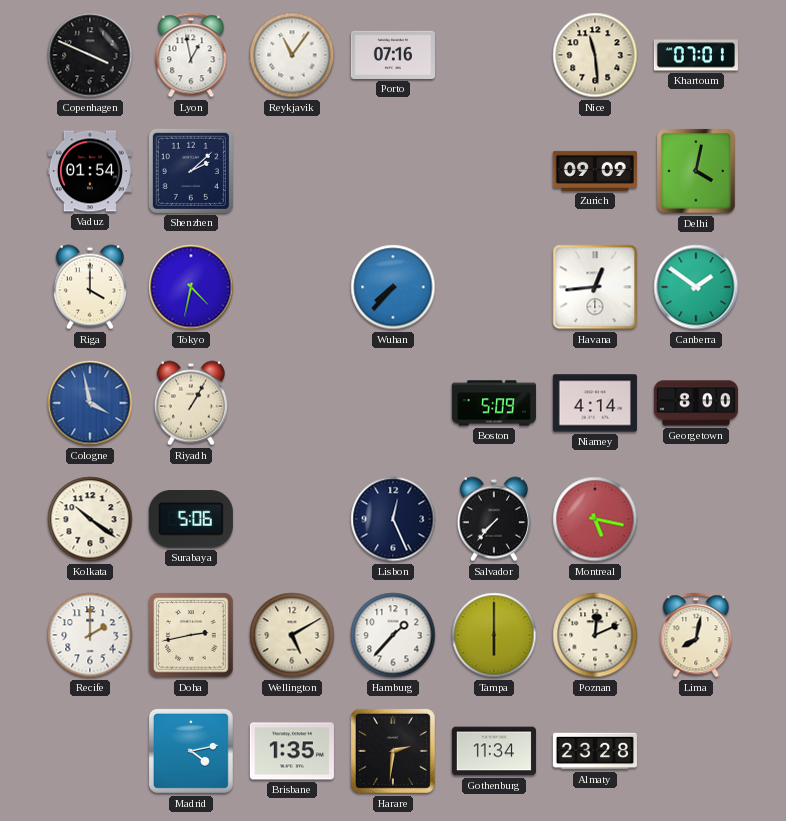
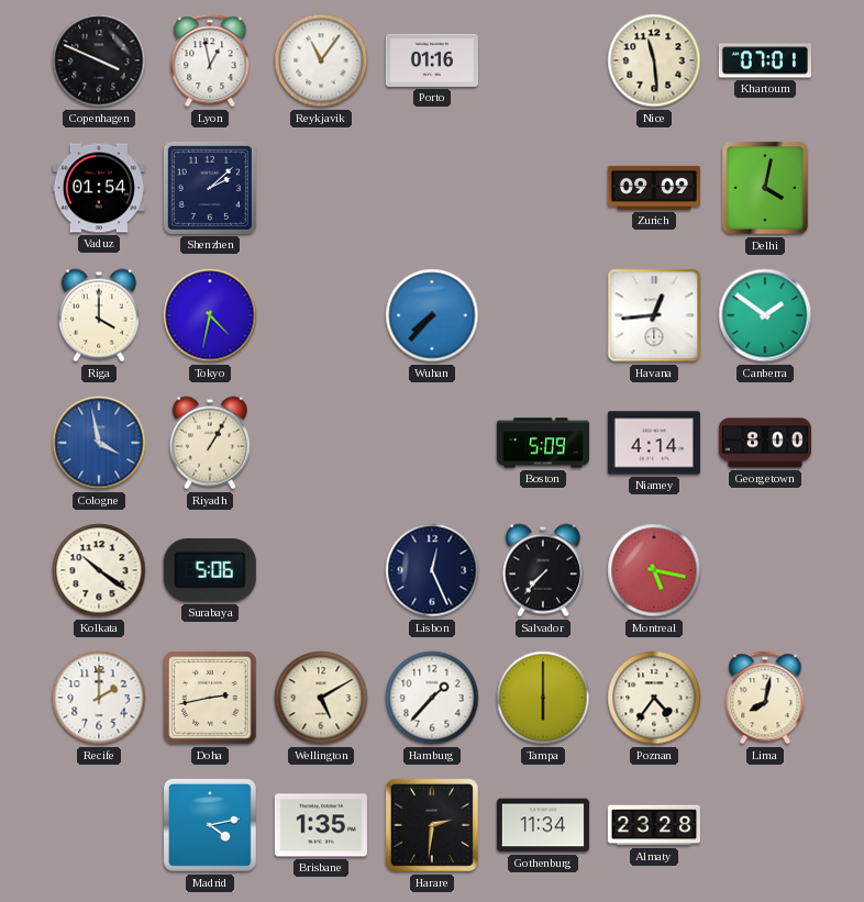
Porto: 07:16 -> 01:16
Poznan: 12:11 -> 4:36
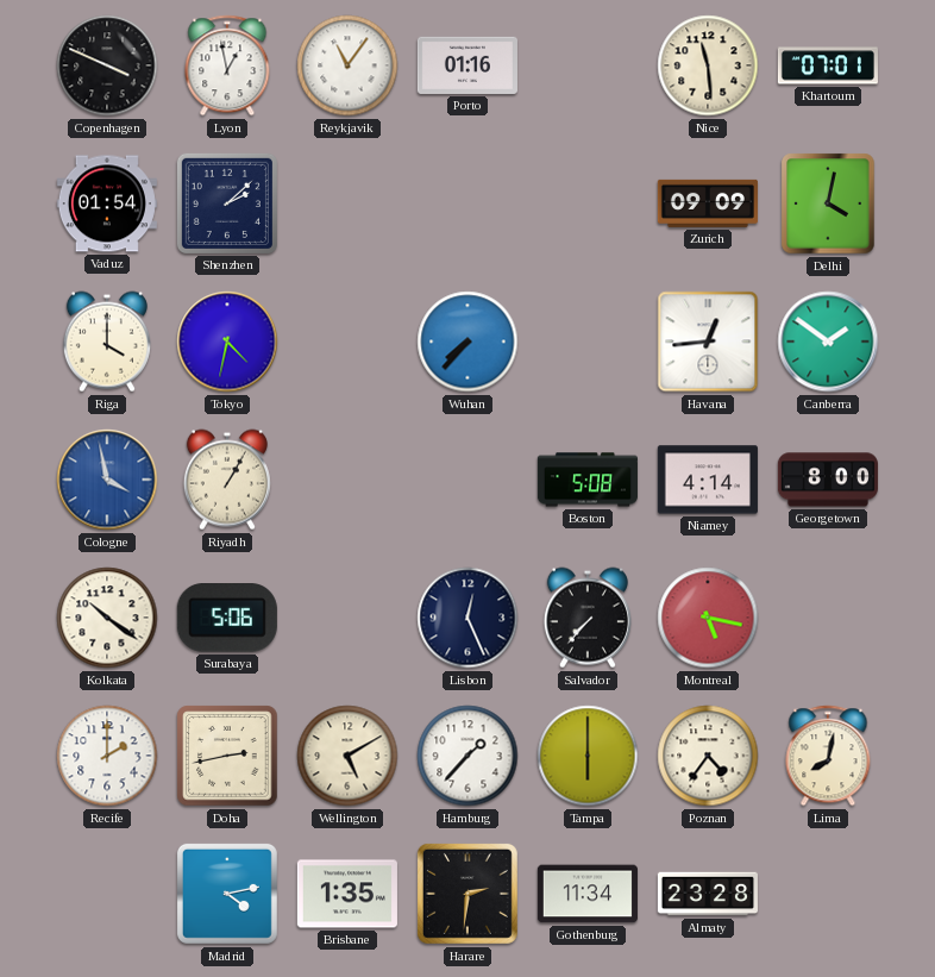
Boston: 5:09 -> 5:08
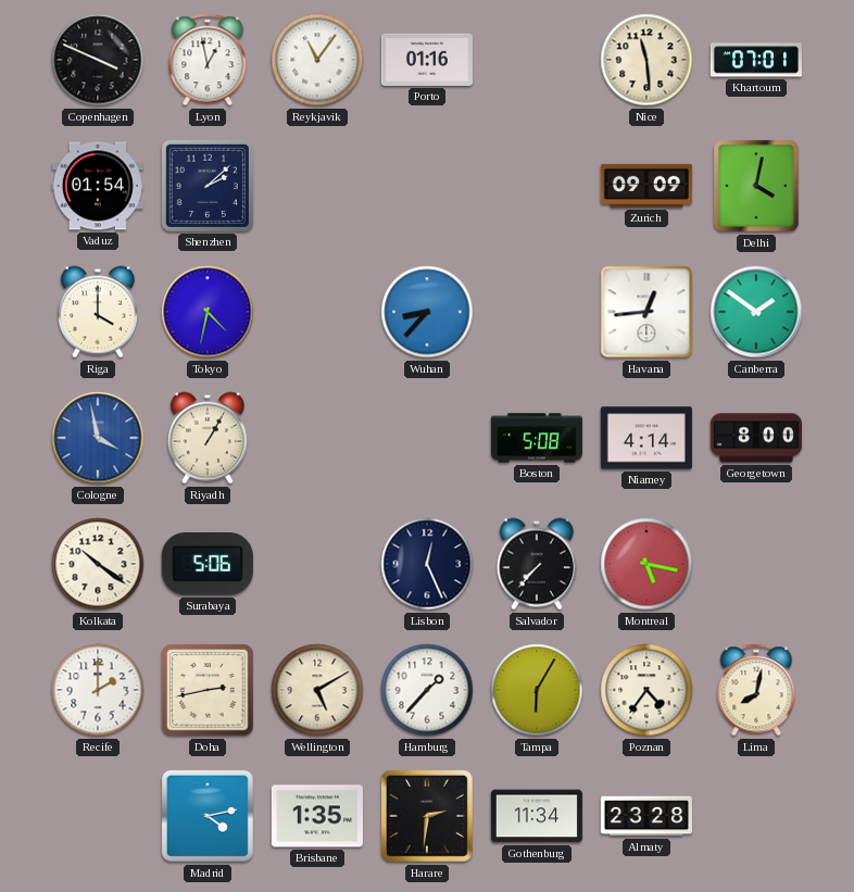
Wuhan: 7:37 -> 8:37
Tampa: 6:00 -> 6:05
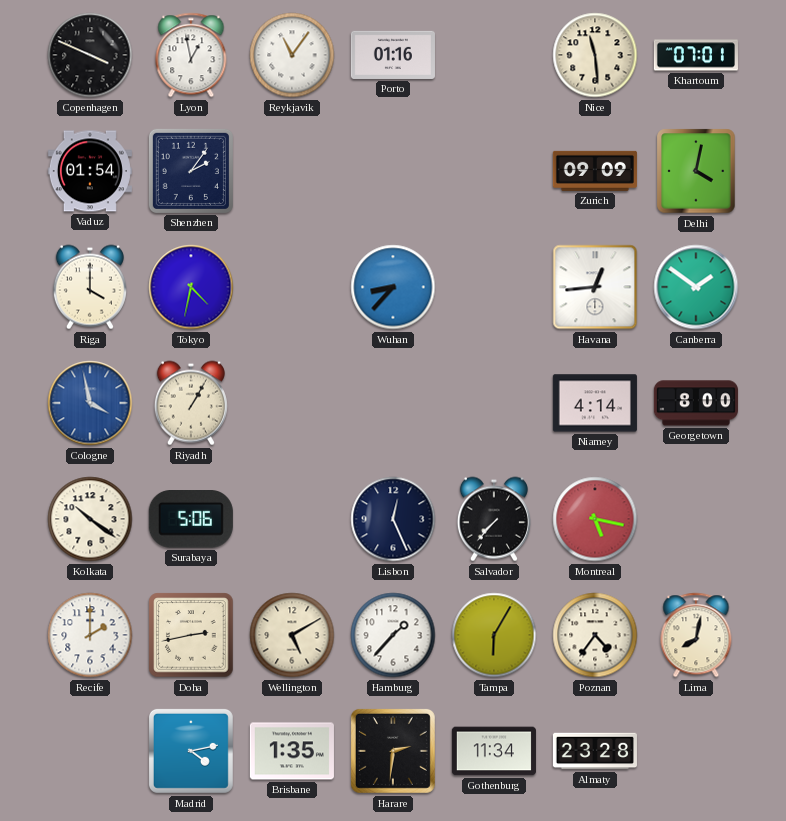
Shenzhen: 2:08 -> 2:06
Boston: 5:08 -> none
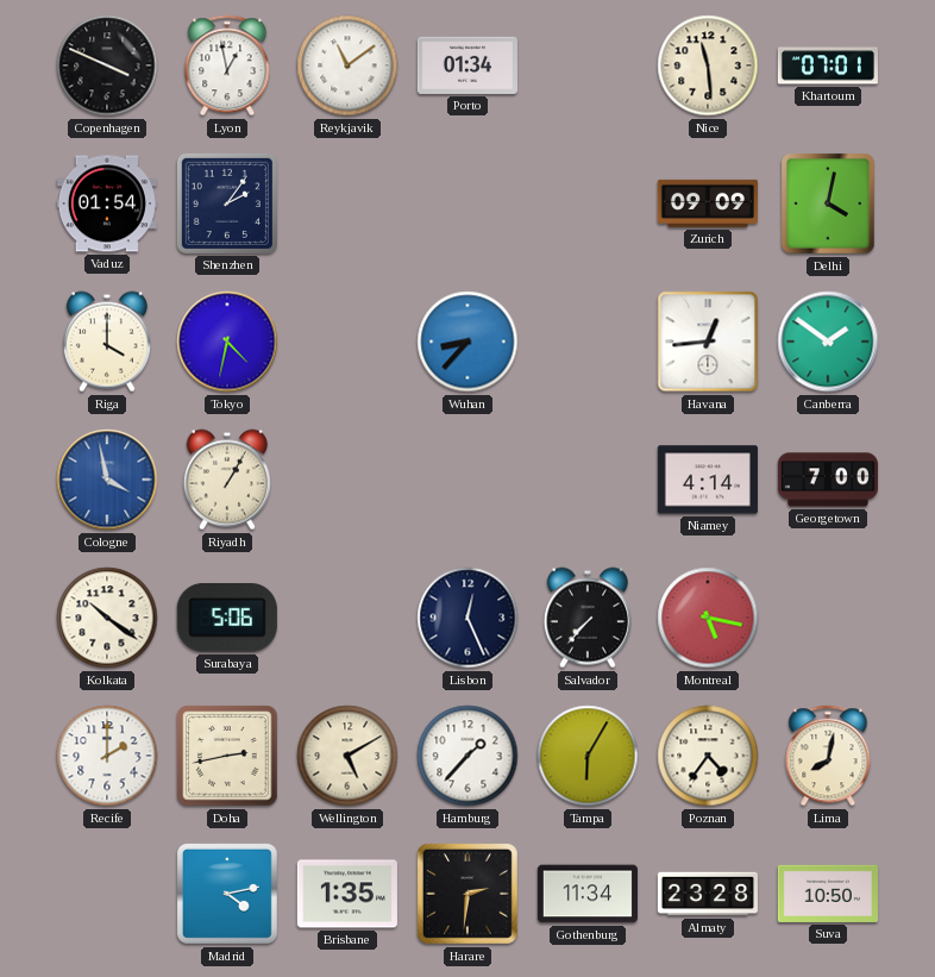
Reykjavik: 11:06 -> 11:09
Porto: 01:16 -> 01:34
Georgetown: 8:00 -> 7:00
Suva: none -> 10:50
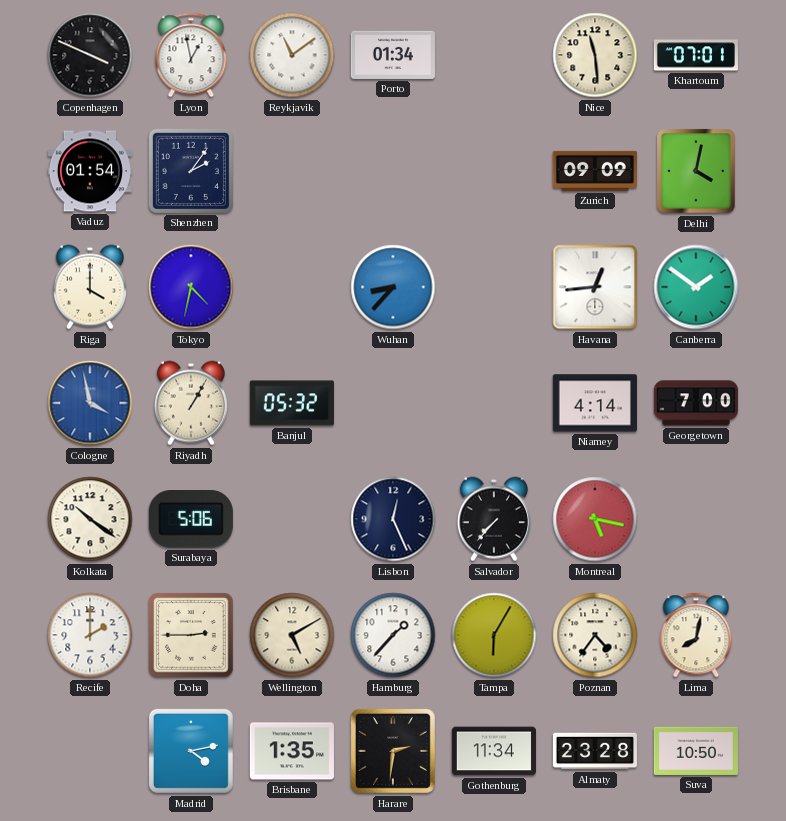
Banjul: none -> 05:32
Doha: 2:43 -> 2:45
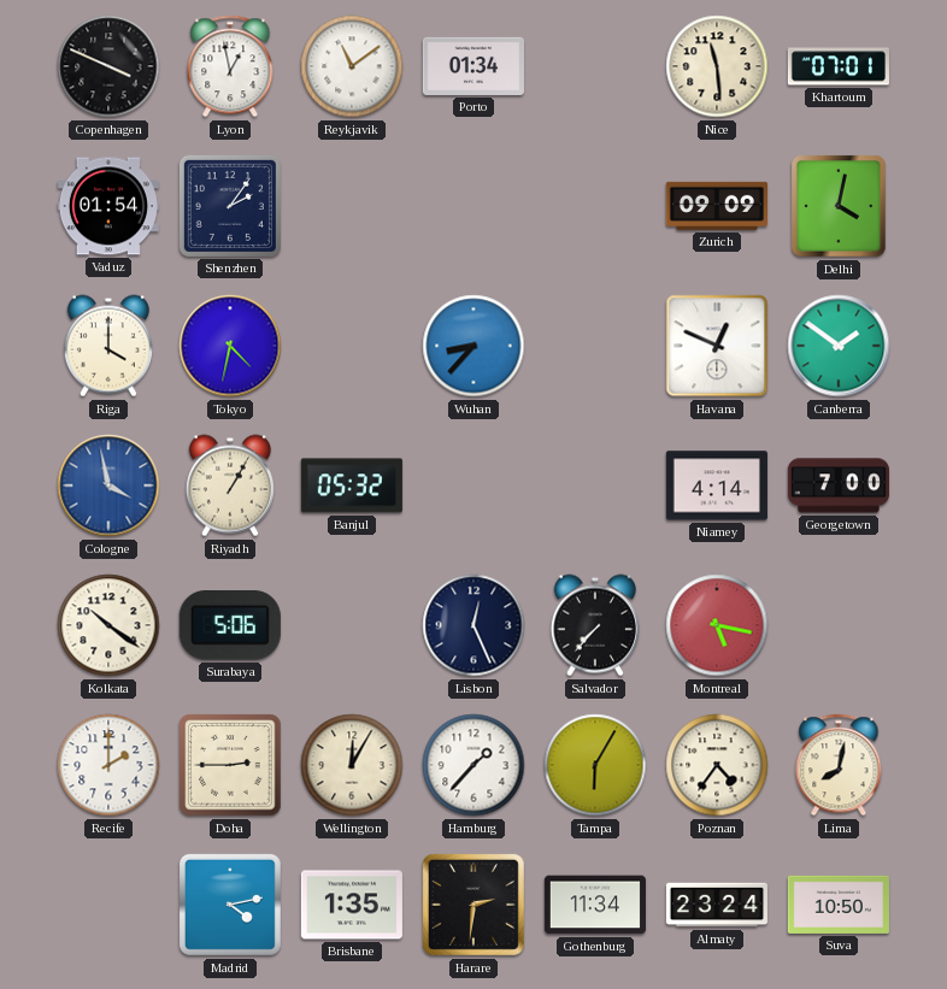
Havana: 12:44 -> 12:49
Wellington: 5:10 -> 12:05
Almaty: 23:28 -> 23:24
